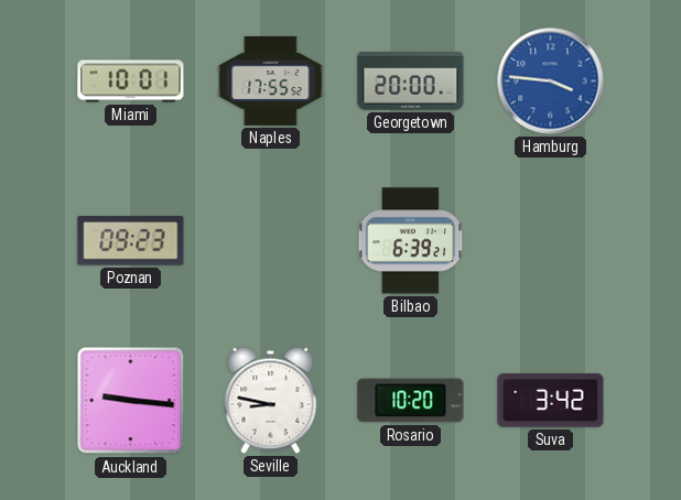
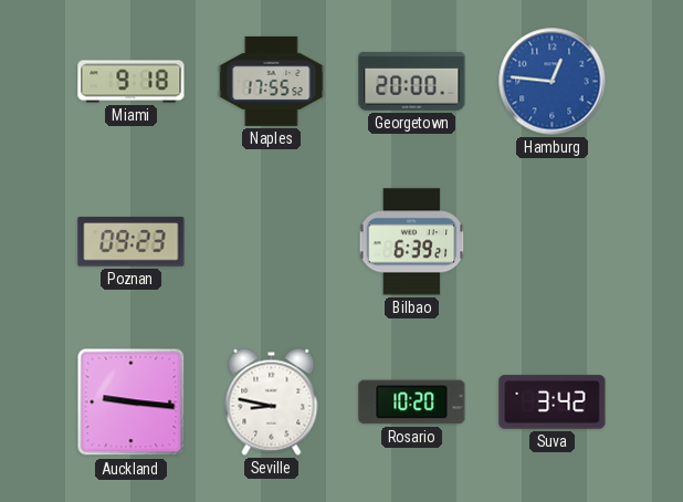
Miami: 10:01 -> 9:18
Hamburg: 3:46 -> 12:46
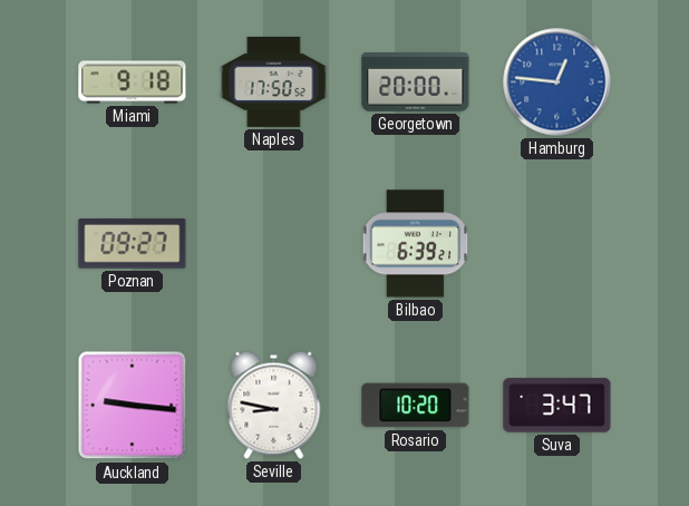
Naples: 17:55 -> 17:50
Poznan: 09:23 -> 09:27
Suva: 3:42 -> 3:47
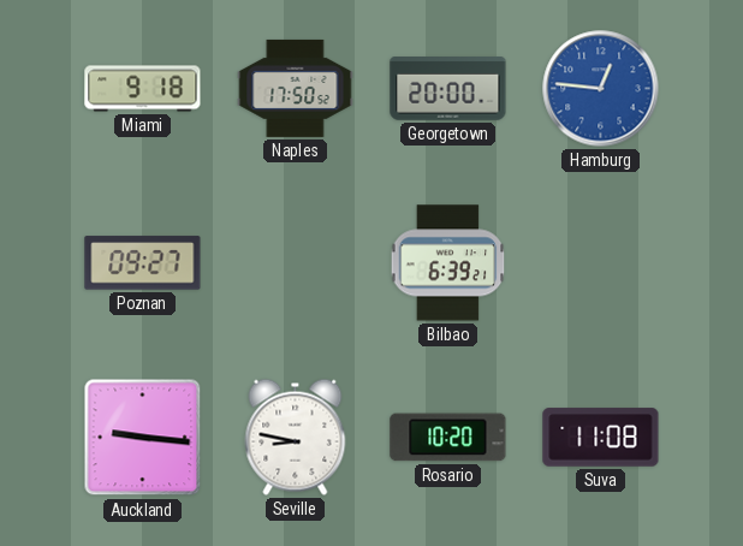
Suva: 3:47 -> 11:08
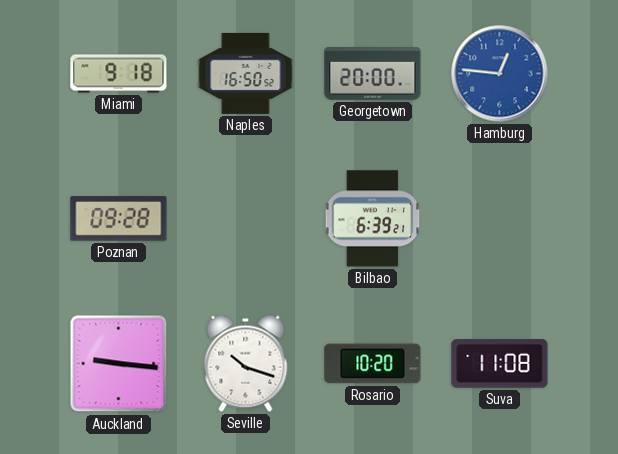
Naples: 17:50 -> 16:50
Poznan: 09:27 -> 09:28
Seville: 8:47 -> 10:18
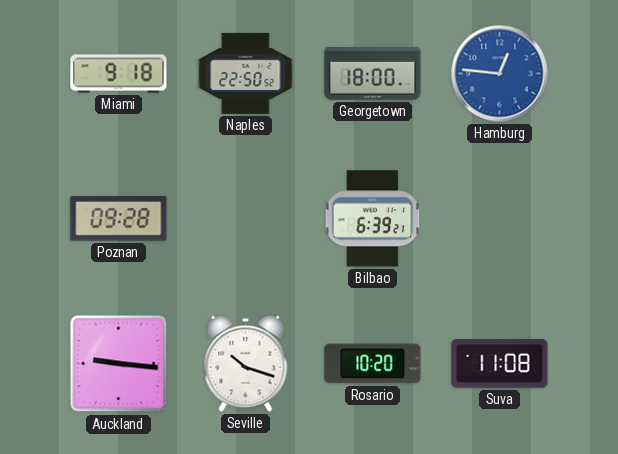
Naples: 16:50 -> 22:50
Georgetown: 20:00 -> 18:00
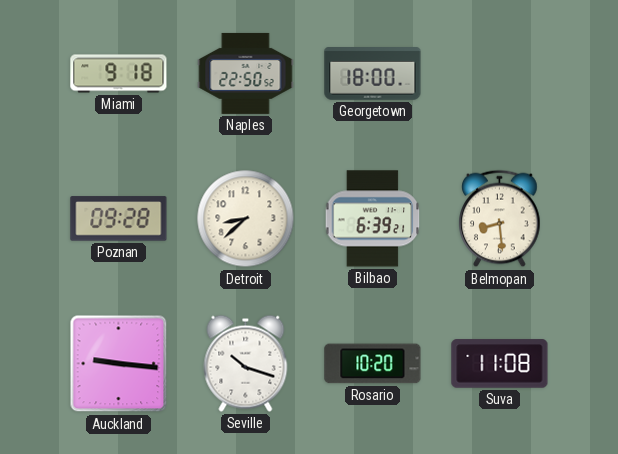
Hamburg: 12:46 -> none
Detroit: none -> 8:38
Belmopan: none -> 8:29
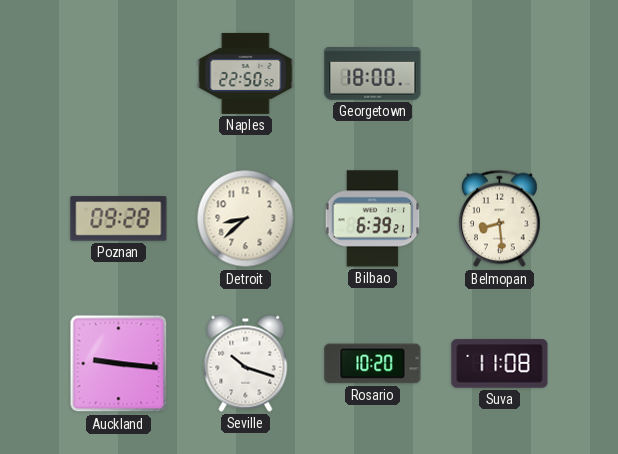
Miami: 9:18 -> none
